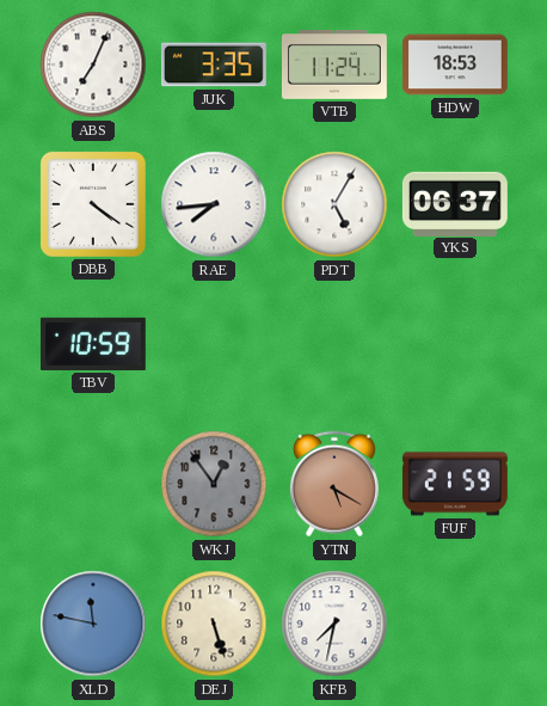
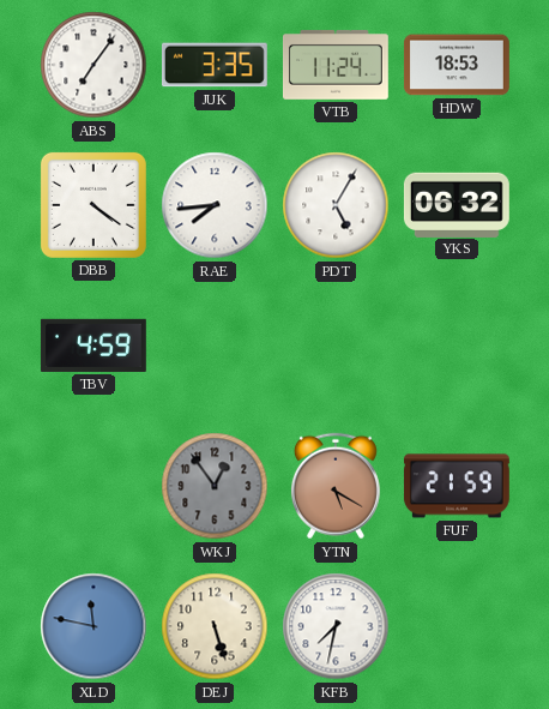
ABS: 7:04 -> 7:06
YKS: 06:37 -> 06:32
TBV: 10:59 -> 4:59
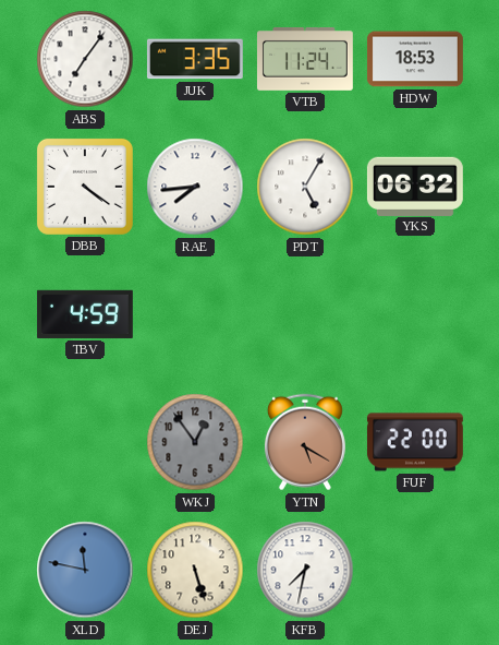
FUF: 21:59 -> 22:00
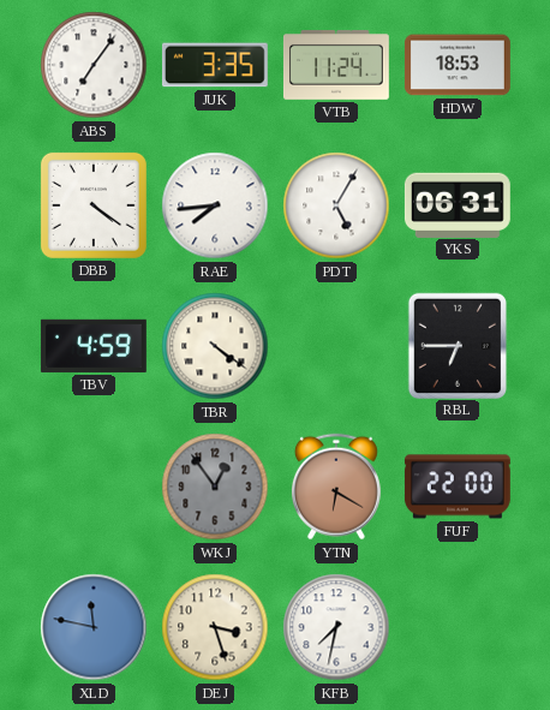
YKS: 06:32 -> 06:31
TBR: none -> 4:21
RBL: none -> 6:45
YTN: 5:20 -> 6:20
DEJ: 5:27 -> 3:27
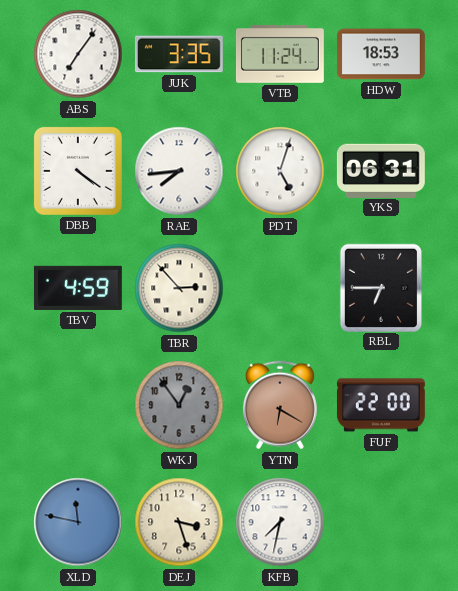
PDT: 5:05 -> 5:03
TBR: 4:21 -> 2:53
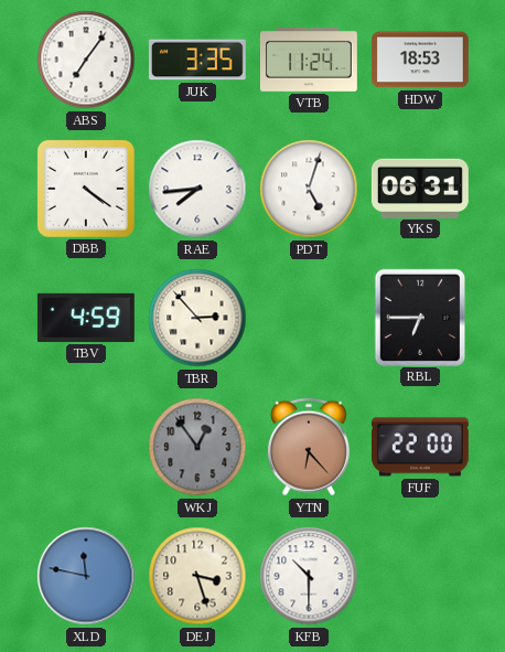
YTN: 6:20 -> 6:23
KFB: 7:32 -> 10:30
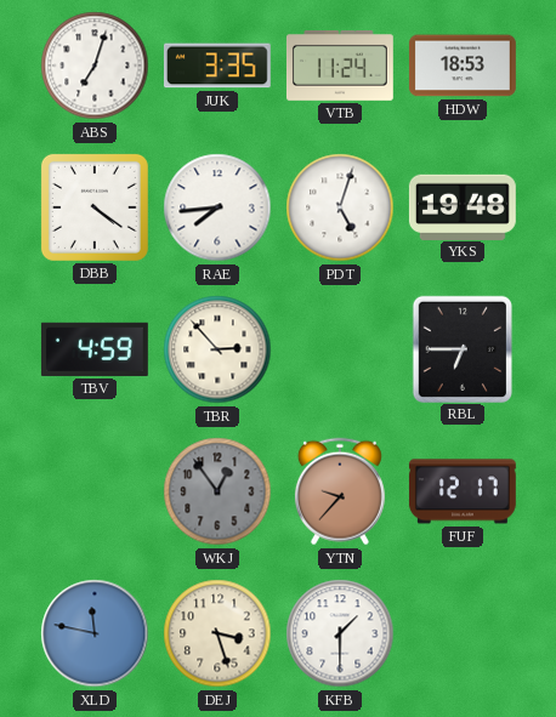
ABS: 7:06 -> 7:03
YKS: 06:31 -> 19:48
YTN: 6:23 -> 9:37
FUF: 22:00 -> 12:17
KFB: 10:30 -> 1:30
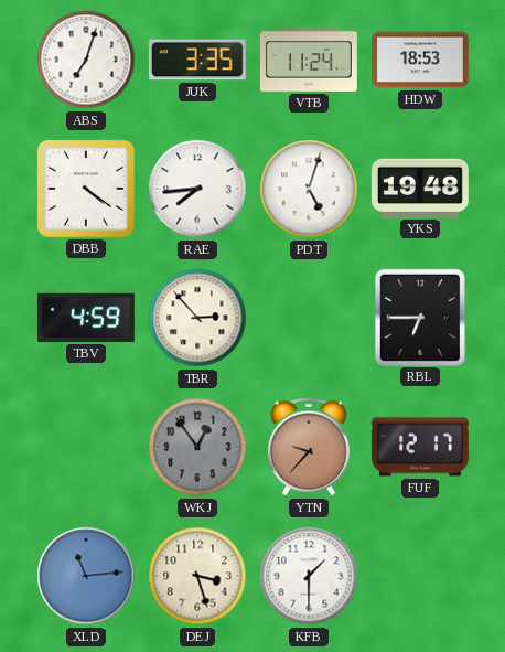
XLD: 11:47 -> 11:14
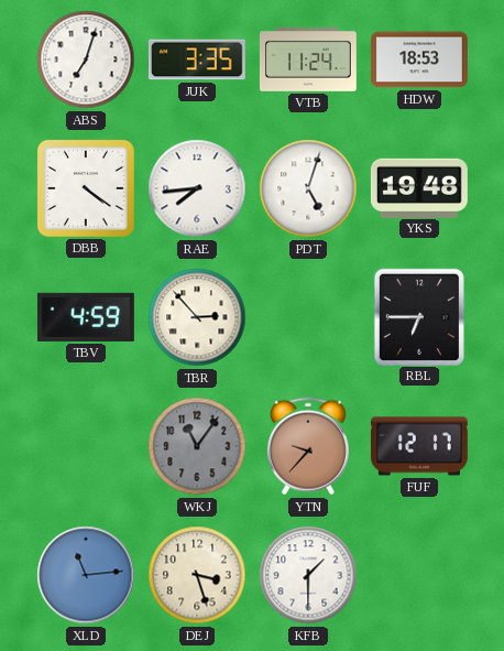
WKJ: 12:54 -> 11:06
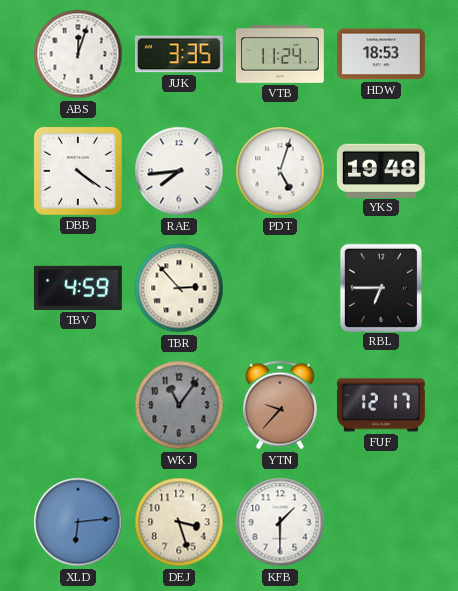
ABS: 7:03 -> 12:03
XLD: 11:14 -> 6:14
